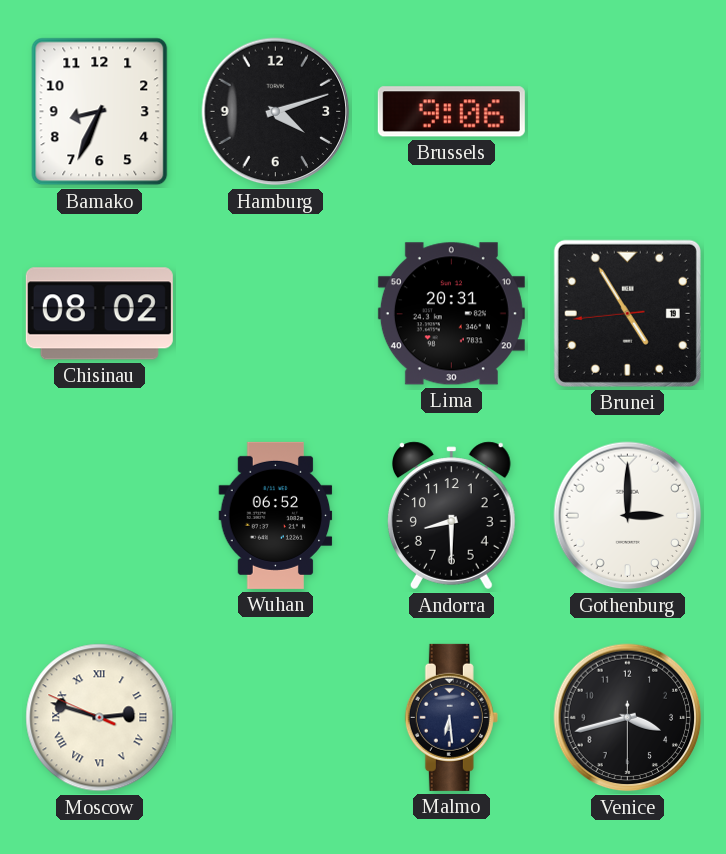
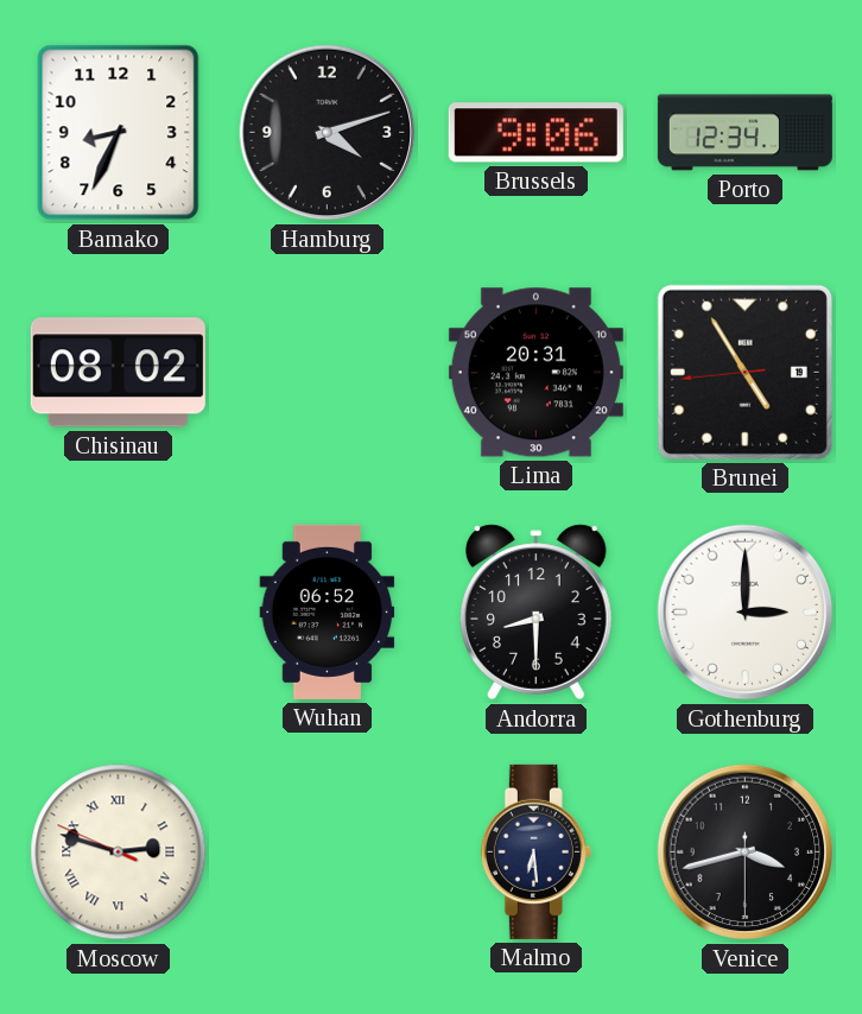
Porto: none -> 12:34
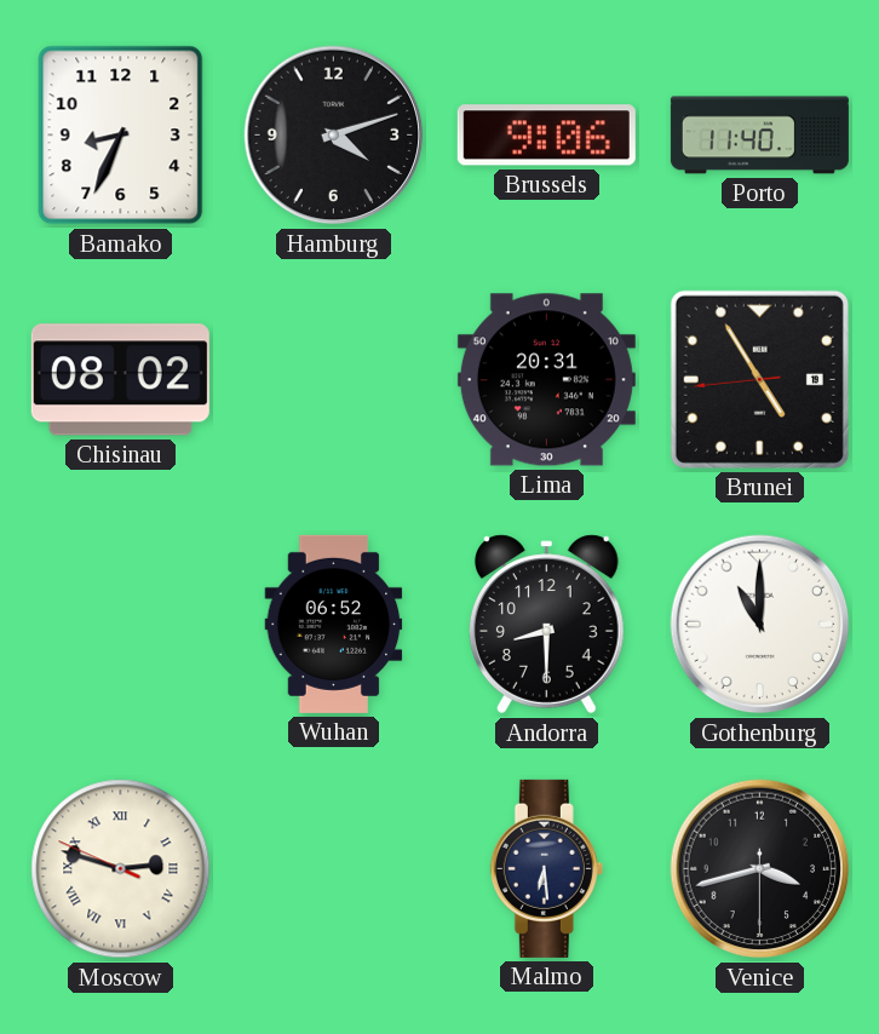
Porto: 12:34 -> 11:40
Gothenburg: 3:00 -> 11:00
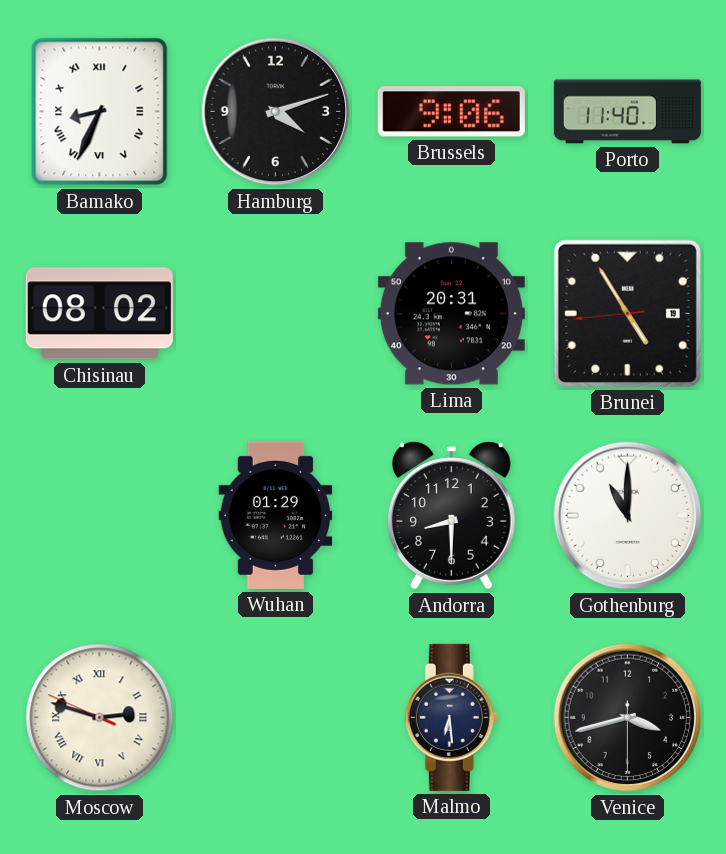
Bamako numerals: Arabic -> Roman
Wuhan: 06:52 -> 01:29
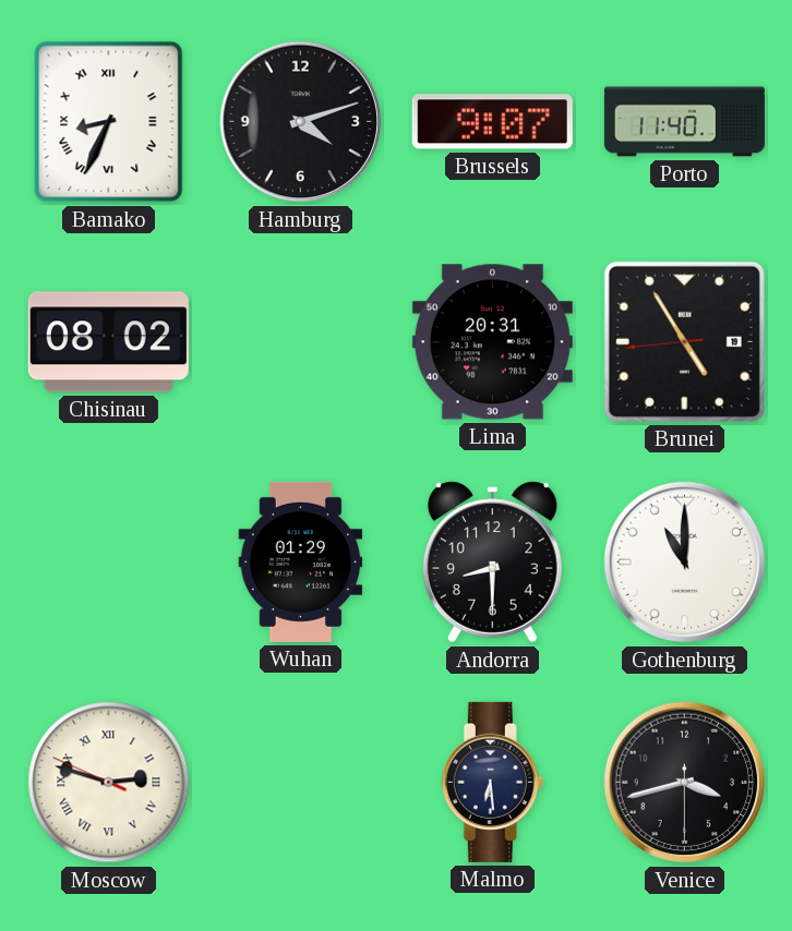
Brussels: 9:06 -> 9:07
